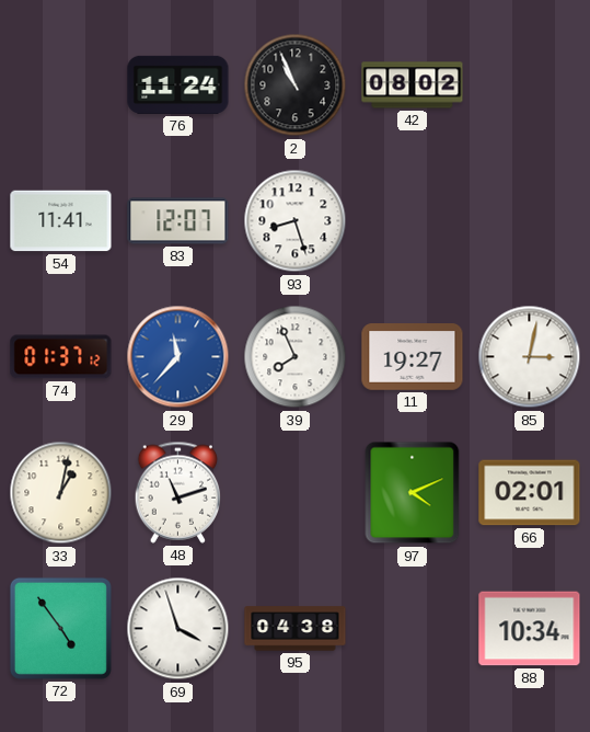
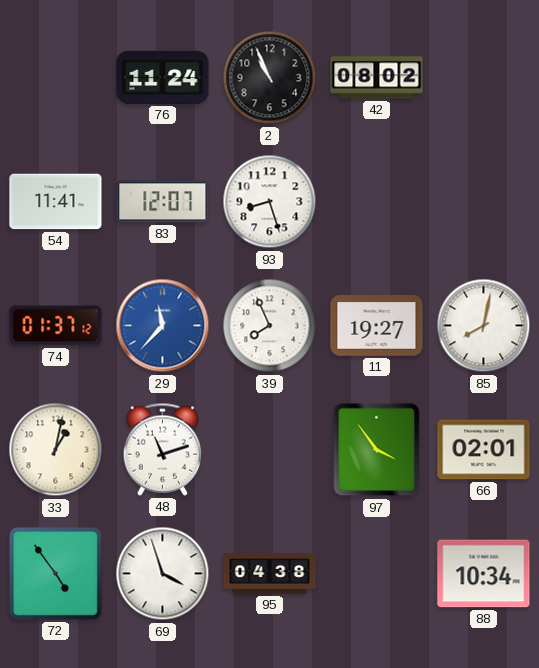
85: 3:02 -> 8:02
97: 4:11 -> 3:54
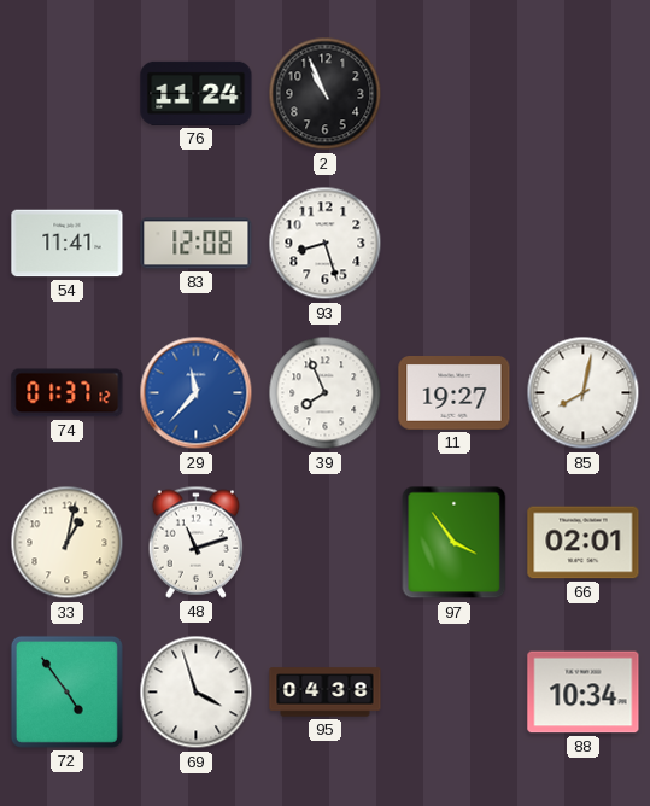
42: 08:02 -> none
83: 12:07 -> 12:08
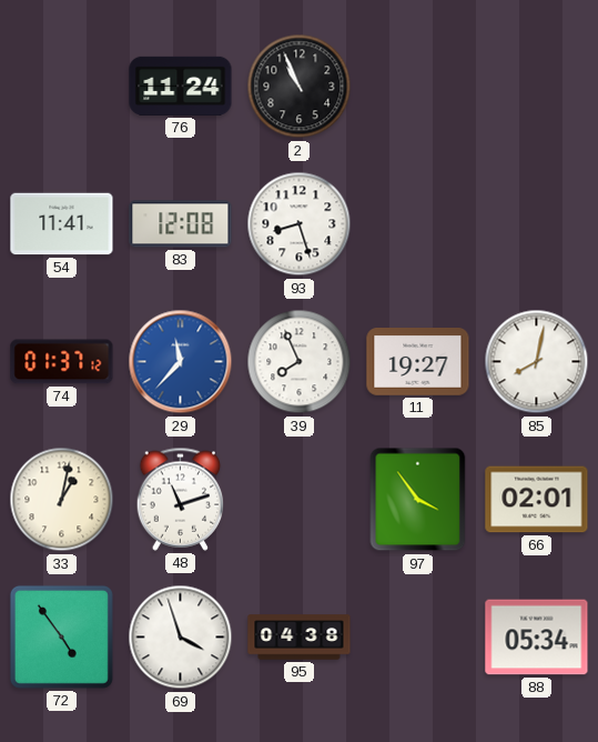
88: 10:34 -> 05:34
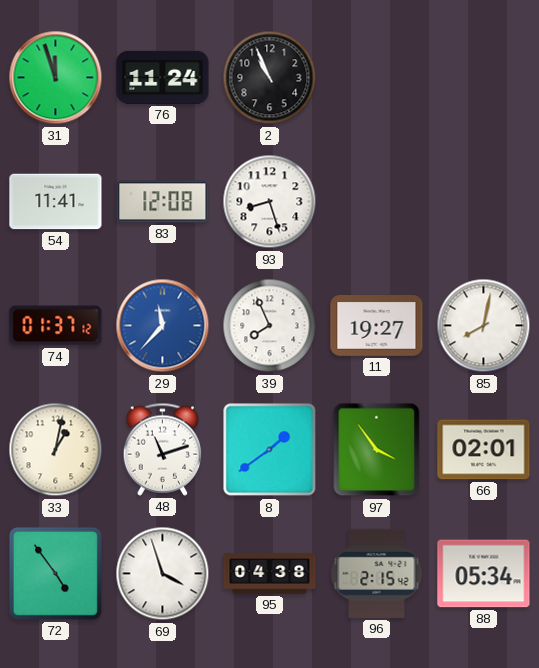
31: none -> 11:57
8: none -> 1:39
96: none -> 2:15
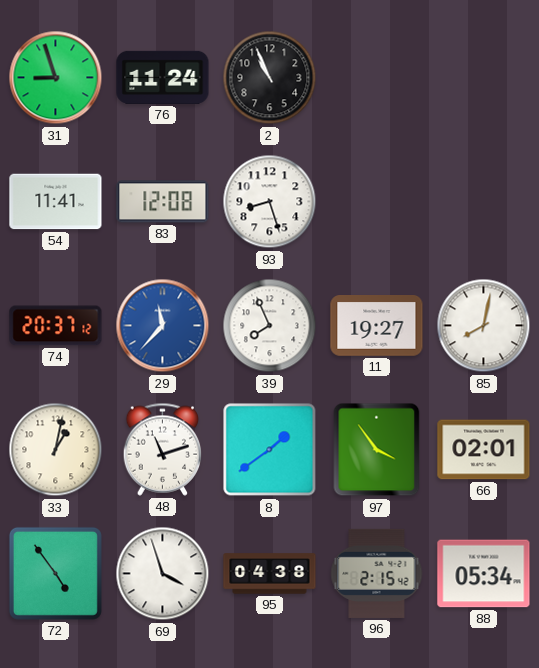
31: 11:57 -> 8:57
74: 01:37 -> 20:37
